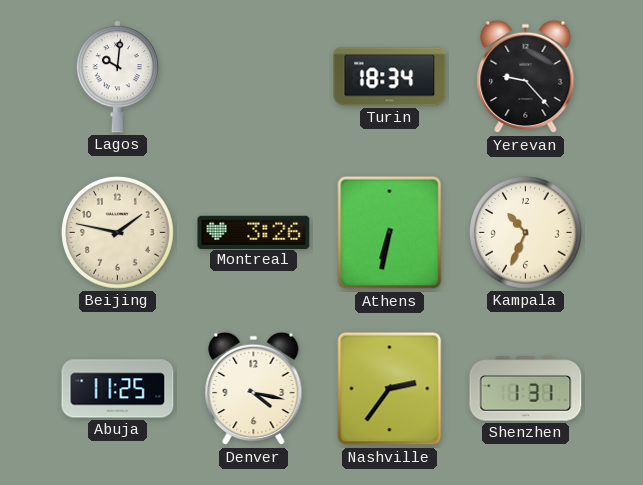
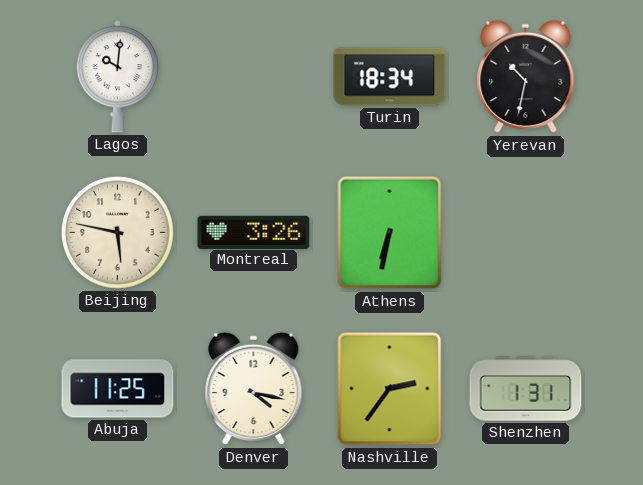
Yerevan: 9:23 -> 10:32
Beijing: 1:47 -> 5:47
Kampala: 10:34 -> none
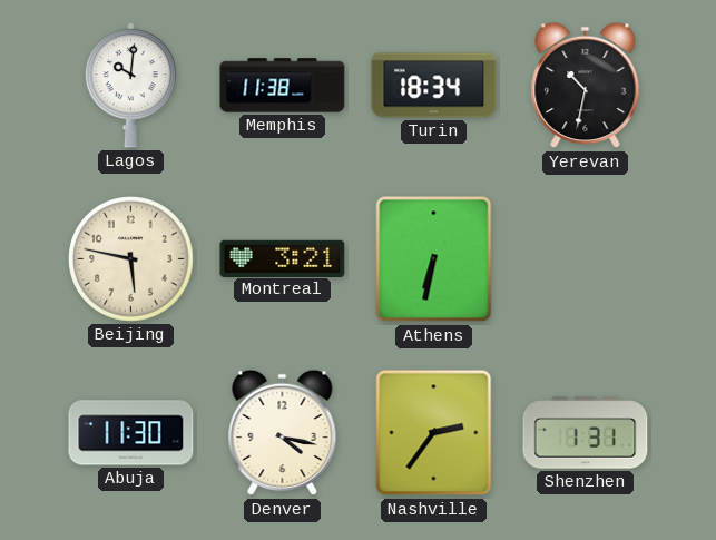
Memphis: none -> 11:38
Montreal: 3:26 -> 3:21
Abuja: 11:25 -> 11:30
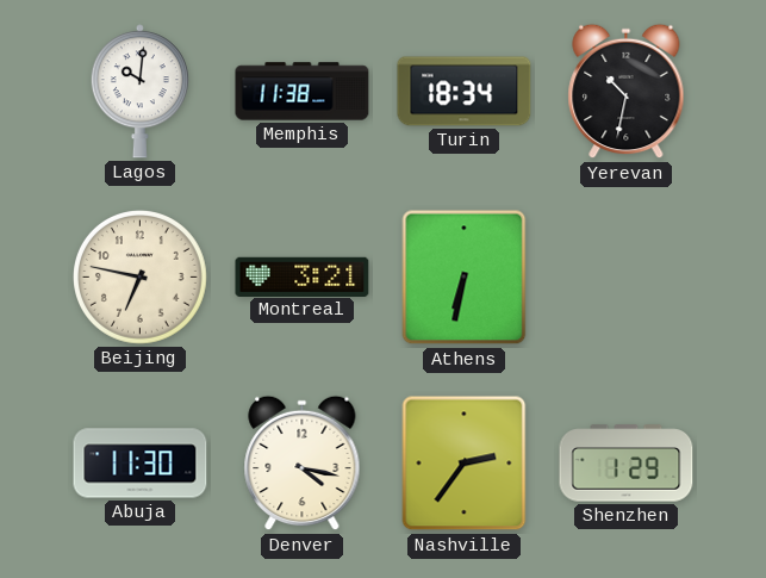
Beijing: 5:47 -> 6:47
Shenzhen: 1:31 -> 1:29
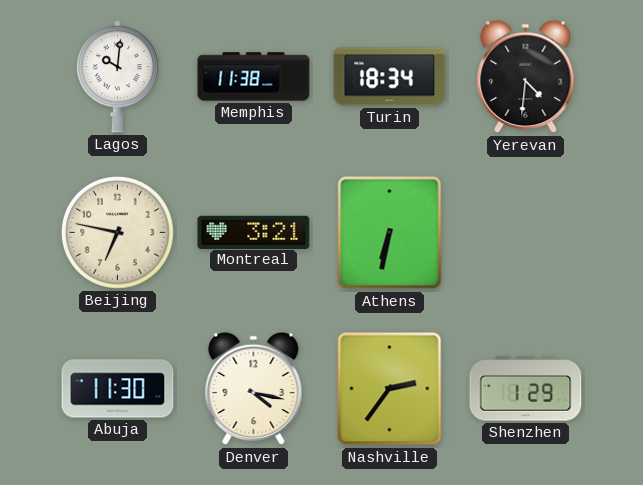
Yerevan: 10:32 -> 4:31
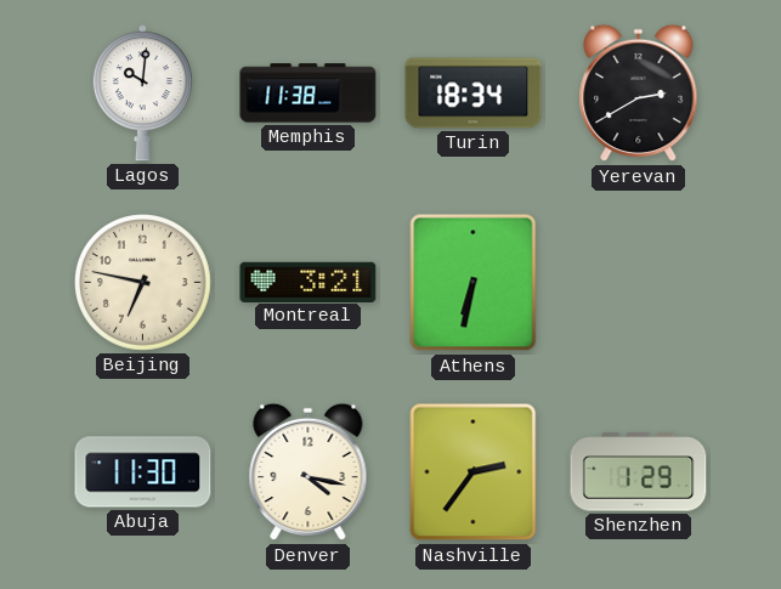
Yerevan: 4:31 -> 2:40
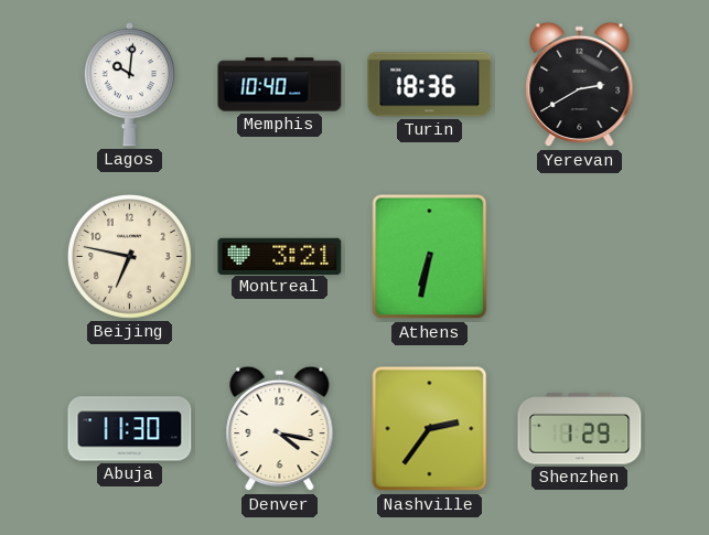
Memphis: 11:38 -> 10:40
Turin: 18:34 -> 18:36
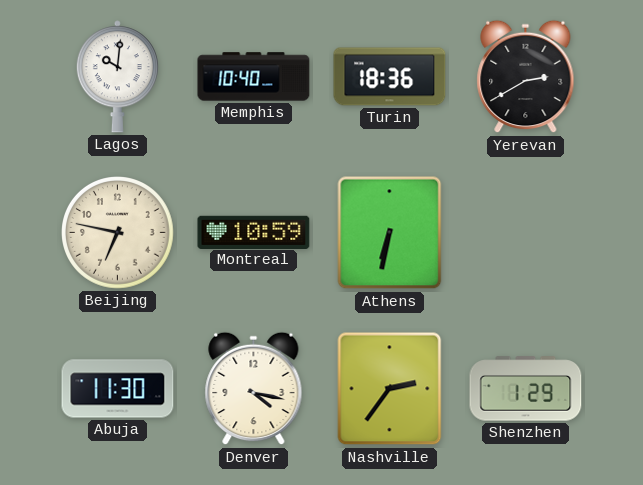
Montreal: 3:21 -> 10:59
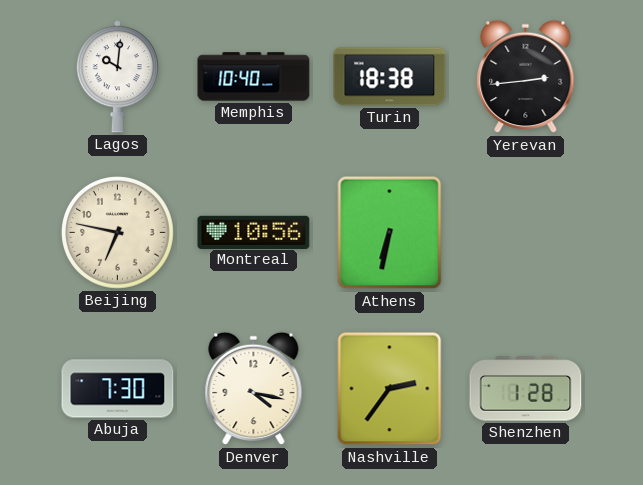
Turin: 18:36 -> 18:38
Yerevan: 2:40 -> 2:44
Montreal: 10:59 -> 10:56
Abuja: 11:30 -> 7:30
Shenzhen: 1:29 -> 1:28
